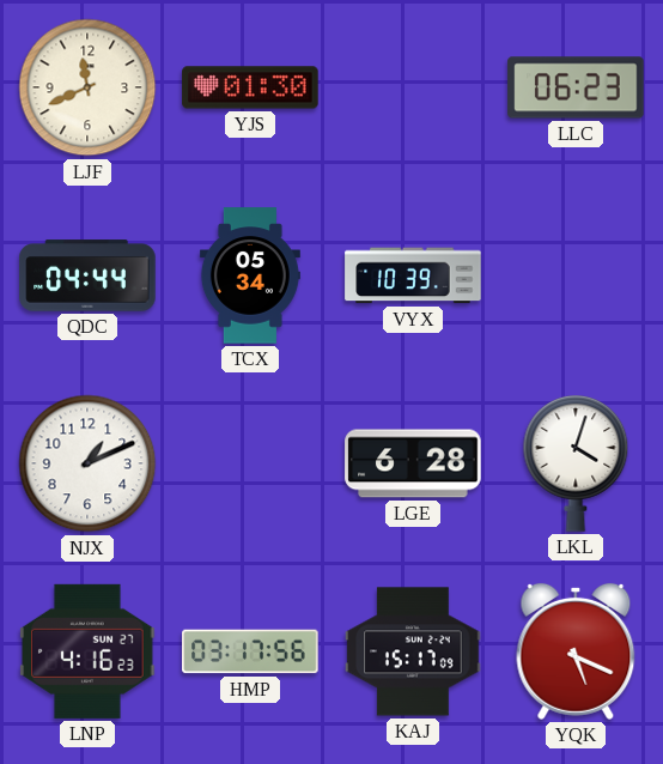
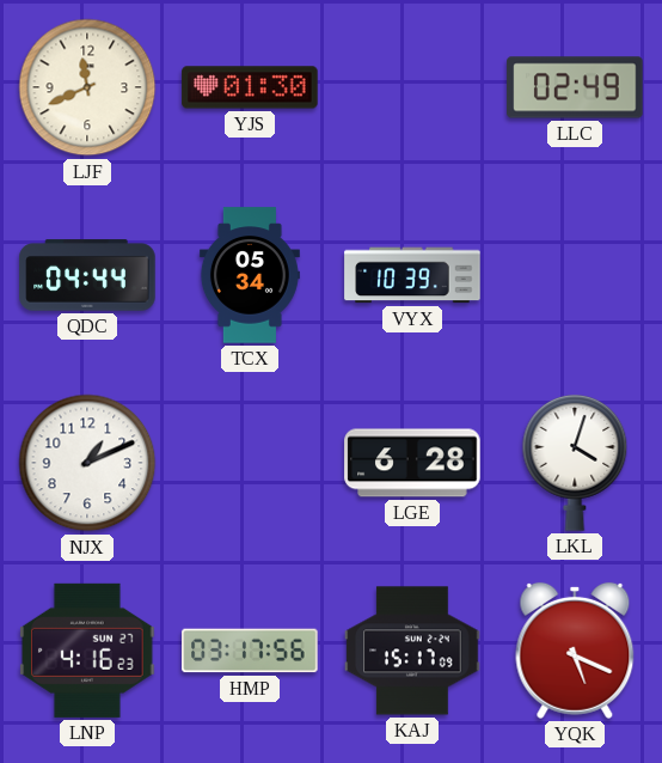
LLC: 06:23 -> 02:49
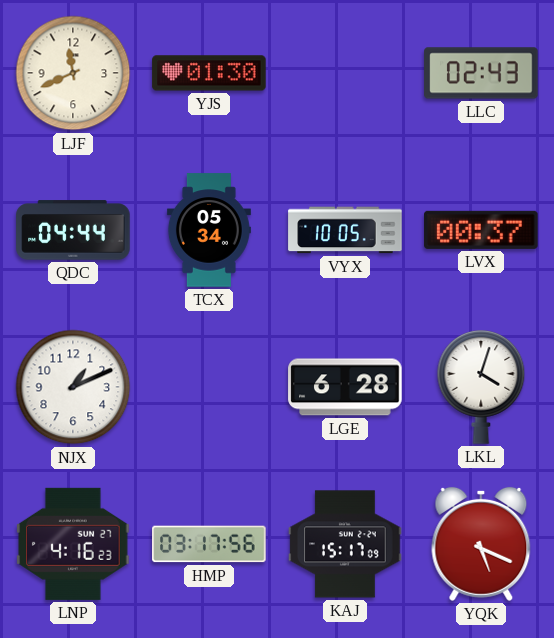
LLC: 02:49 -> 02:43
VYX: 10:39 -> 10:05
LVX: none -> 00:37
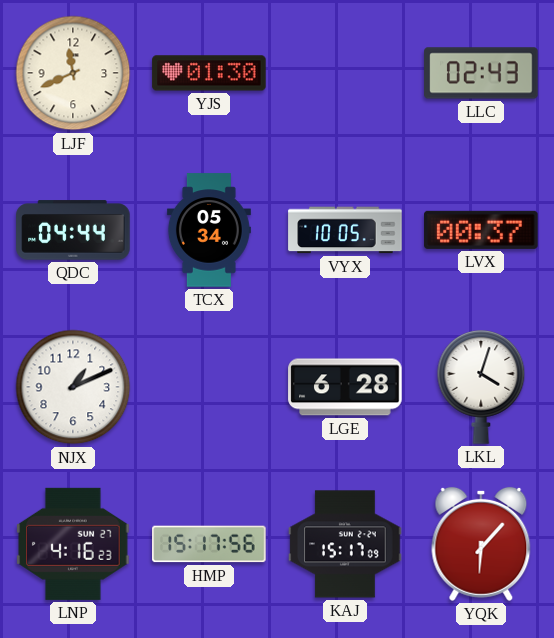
HMP: 03:17 -> 15:17
YQK: 5:19 -> 6:07
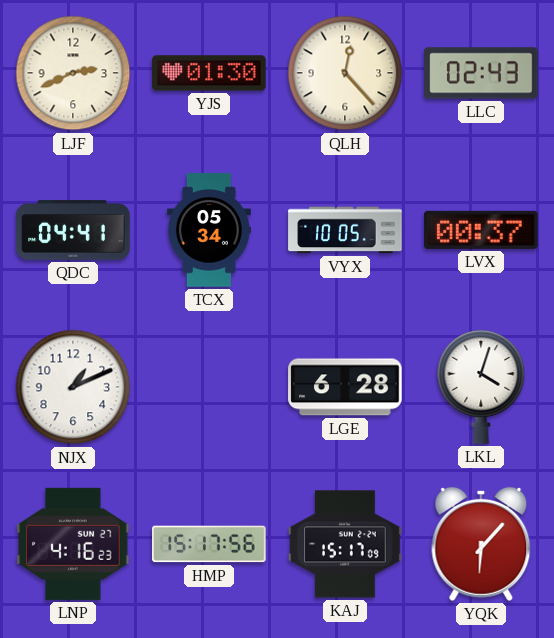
LJF: 11:41 -> 2:41
QLH: none -> 12:23
QDC: 04:44 -> 04:41
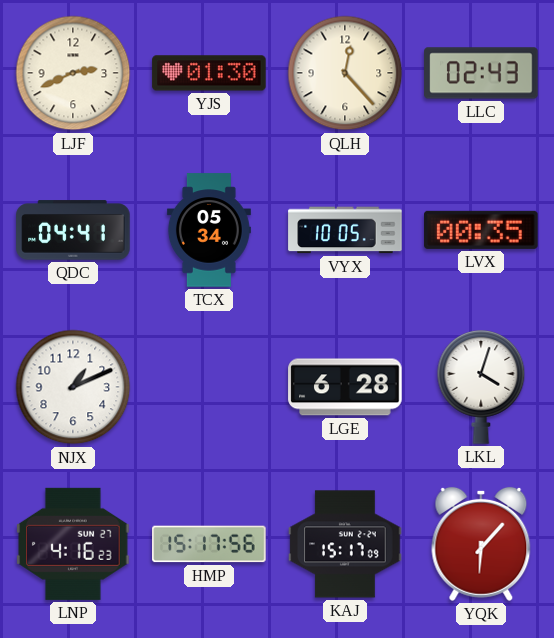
LVX: 00:37 -> 00:35
